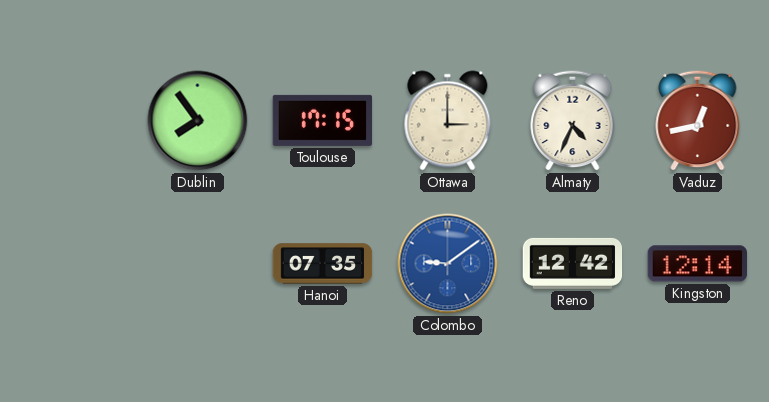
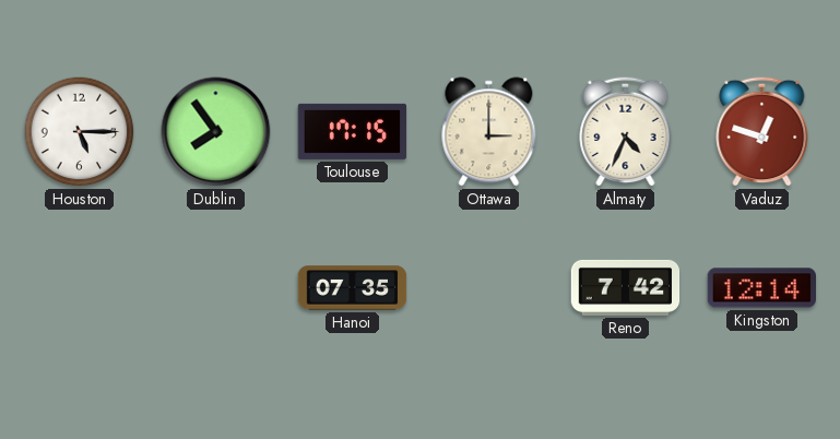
Houston: none -> 5:15
Vaduz: 12:43 -> 12:48
Colombo: 9:09 -> none
Reno: 12:42 -> 7:42
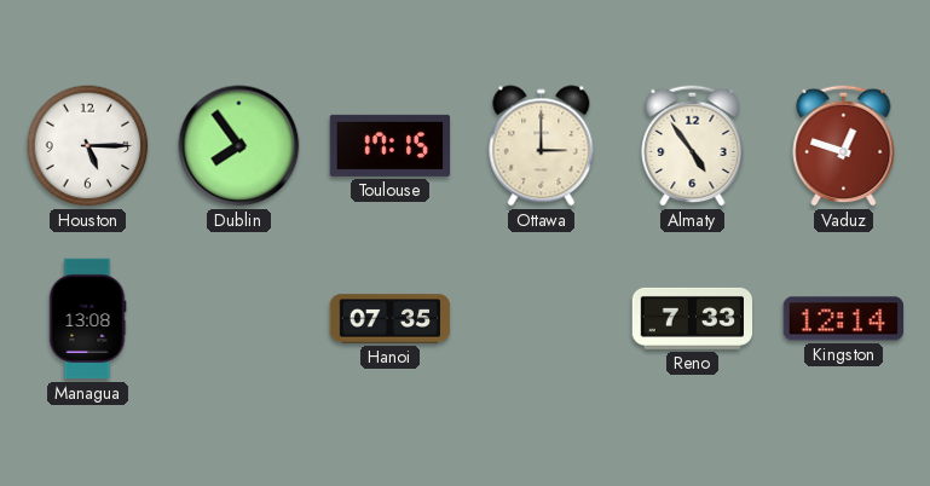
Almaty: 4:34 -> 4:54
Managua: none -> 13:08
Reno: 7:42 -> 7:33
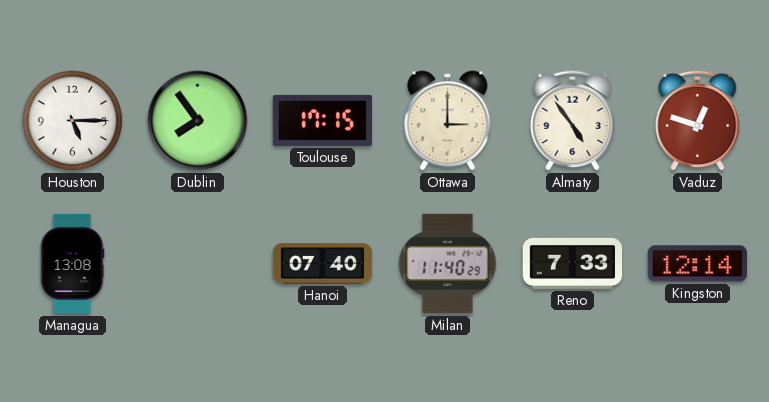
Hanoi: 07:35 -> 07:40
Milan: none -> 11:40
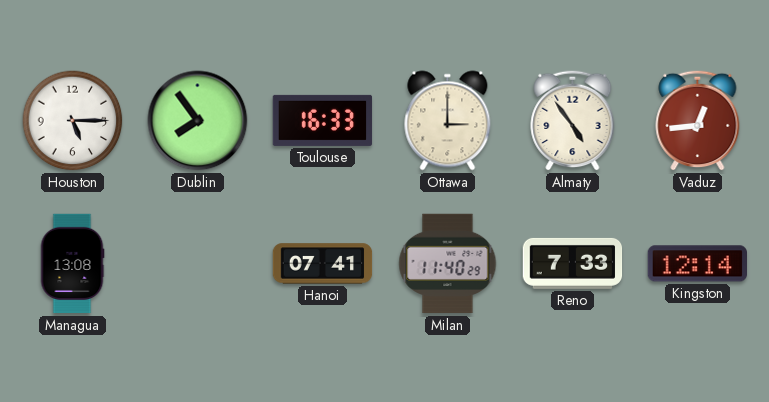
Toulouse: 17:15 -> 16:33
Vaduz: 12:48 -> 12:44
Hanoi: 07:40 -> 07:41
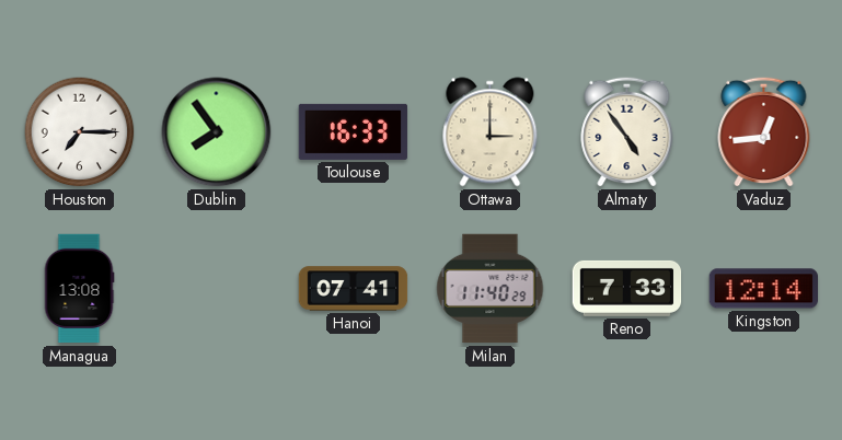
Houston: 5:15 -> 7:15
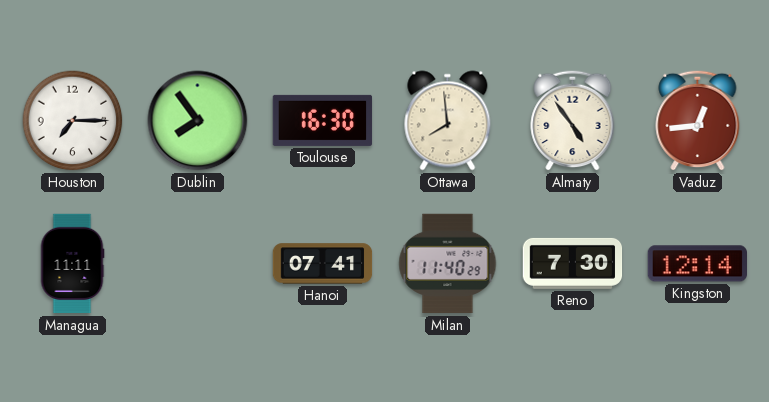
Toulouse: 16:33 -> 16:30
Ottawa: 3:00 -> 7:59
Managua: 13:08 -> 11:11
Reno: 7:33 -> 7:30
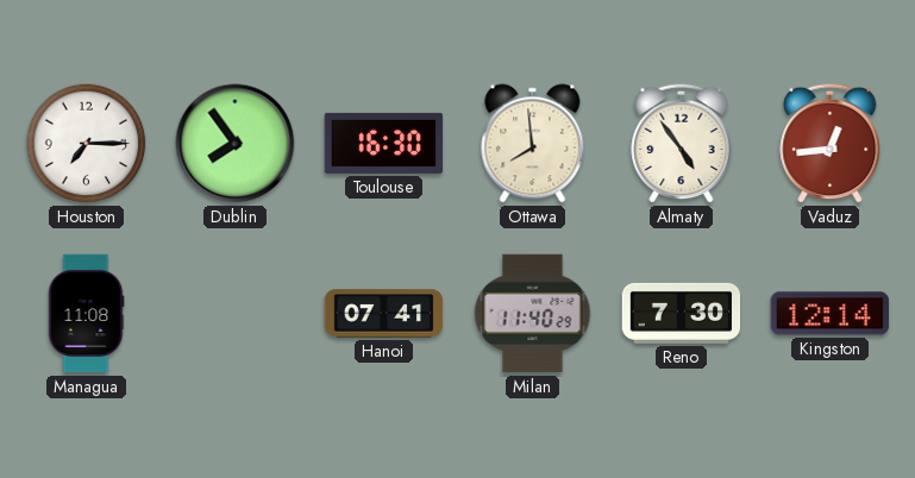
Managua: 11:11 -> 11:08
